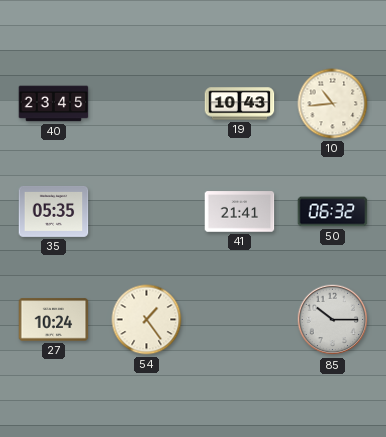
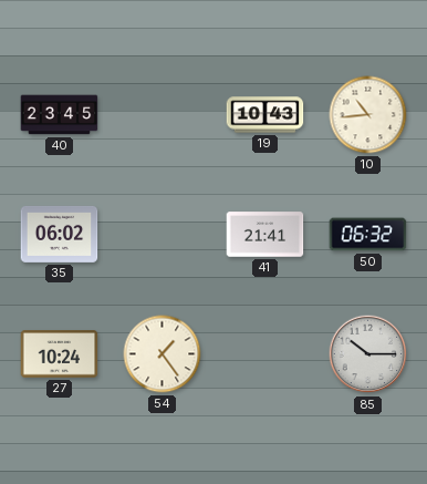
35: 05:35 -> 06:02
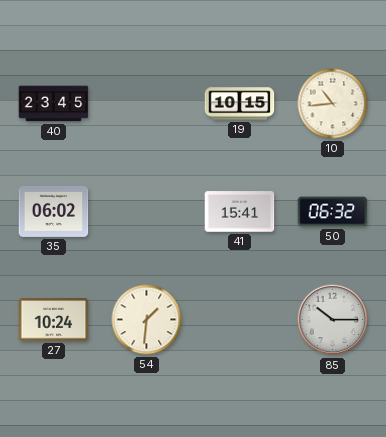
19: 10:43 -> 10:15
41: 21:41 -> 15:41
54: 1:24 -> 1:31
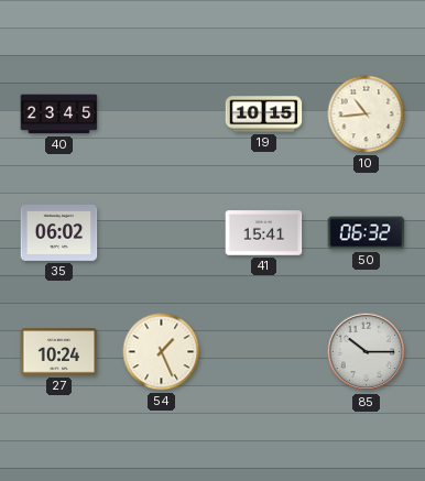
54: 1:31 -> 1:26
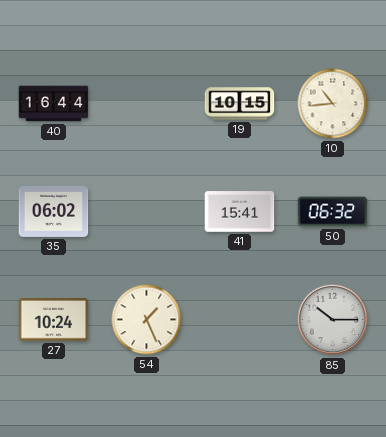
40: 23:45 -> 16:44
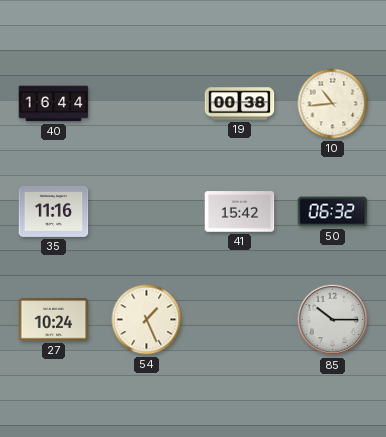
19: 10:15 -> 00:38
35: 06:02 -> 11:16
41: 15:41 -> 15:42
